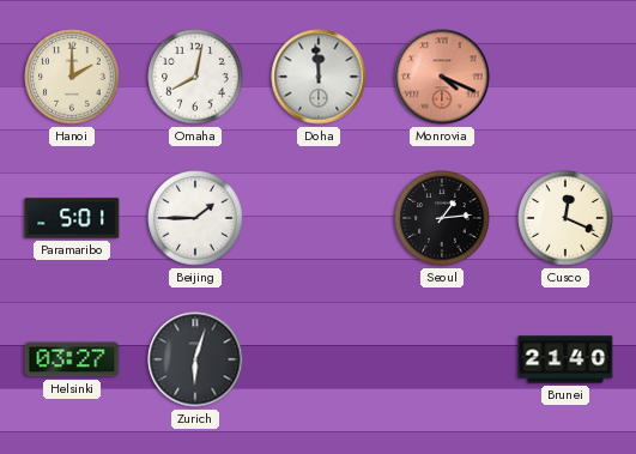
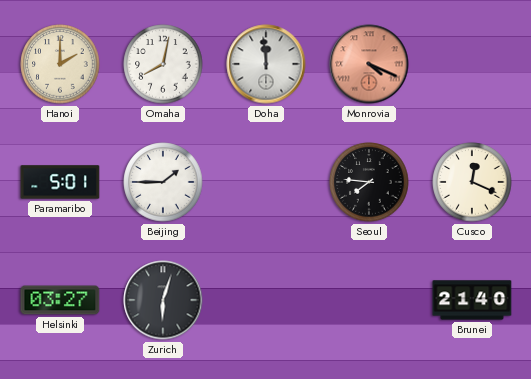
Seoul: 1:14 -> 7:46
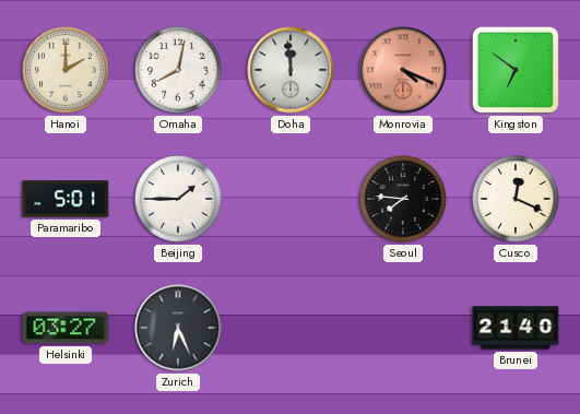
Kingston: none -> 6:51
Zurich: 6:03 -> 6:26
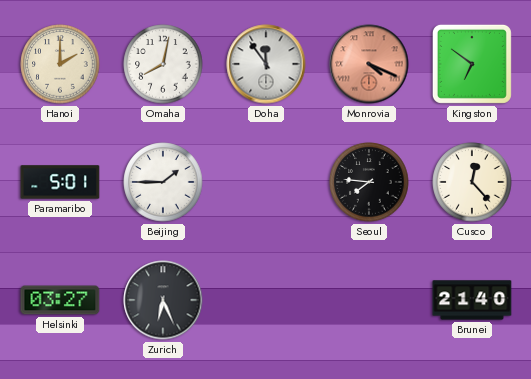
Doha: 11:59 -> 11:54
Cusco: 12:19 -> 12:23
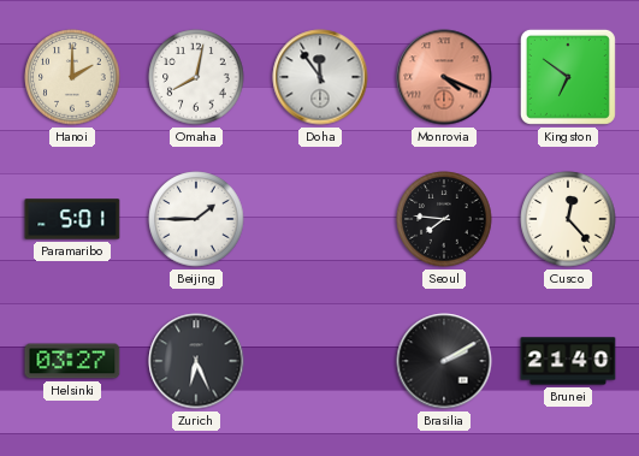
Brasilia: none -> 2:10
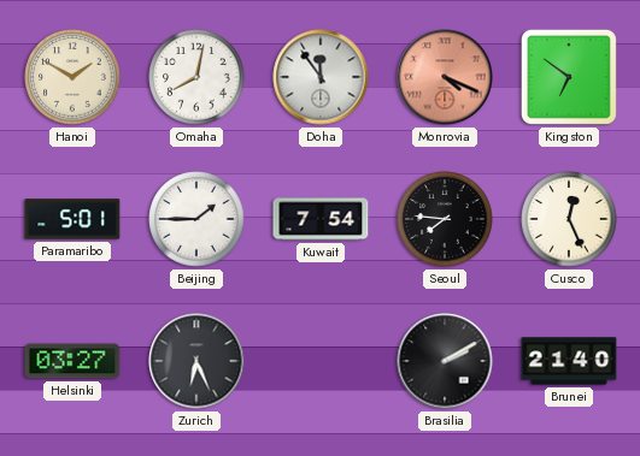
Hanoi: 2:00 -> 1:50
Kuwait: none -> 7:54
Cusco: 12:23 -> 12:26
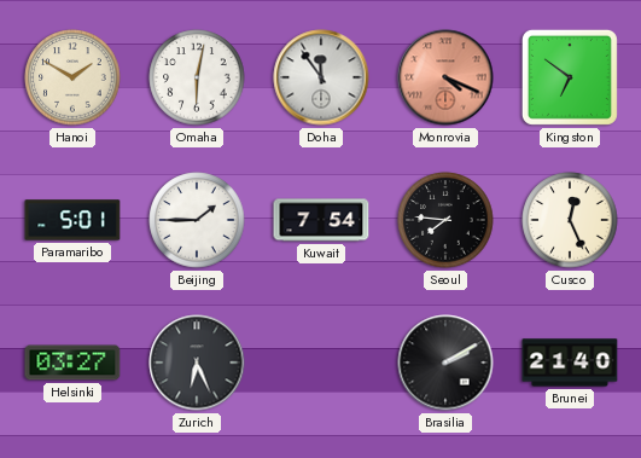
Omaha: 8:02 -> 6:02
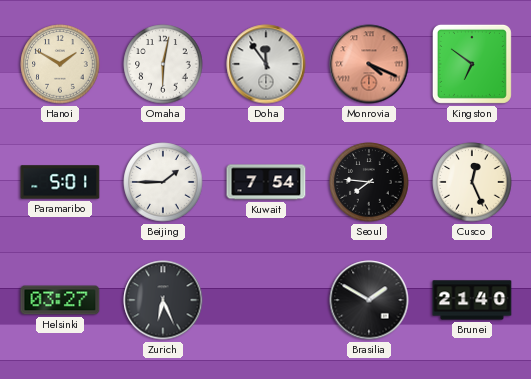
Brasilia: 2:10 -> 1:50
